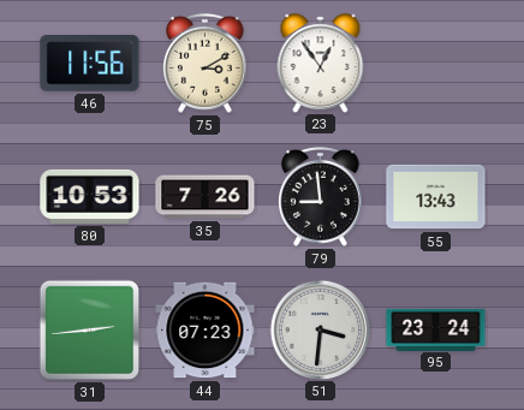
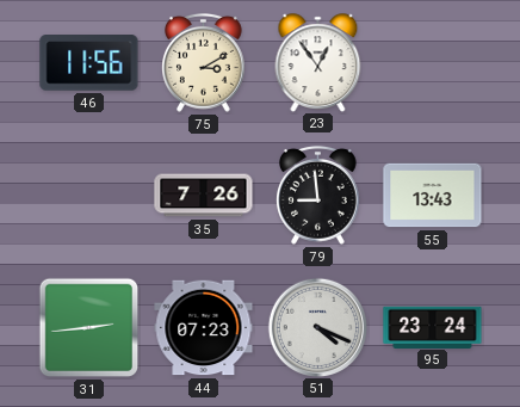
80: 10:53 -> none
51: 3:31 -> 4:19
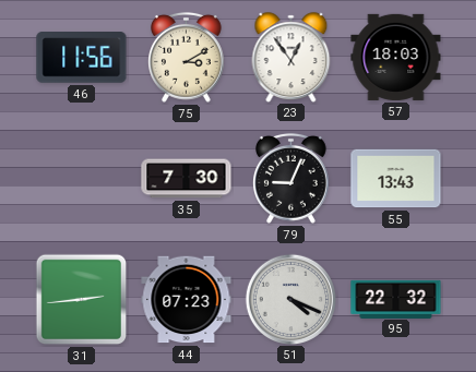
57: none -> 18:03
35: 7:26 -> 7:30
79: 8:59 -> 9:04
95: 23:24 -> 22:32
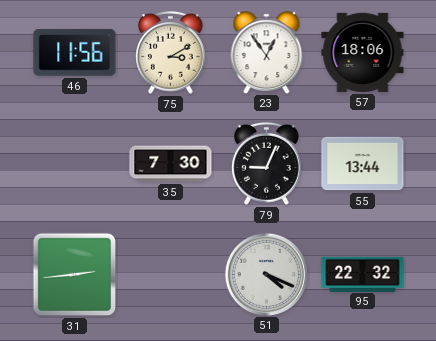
57: 18:03 -> 18:06
55: 13:43 -> 13:44
44: 07:23 -> none
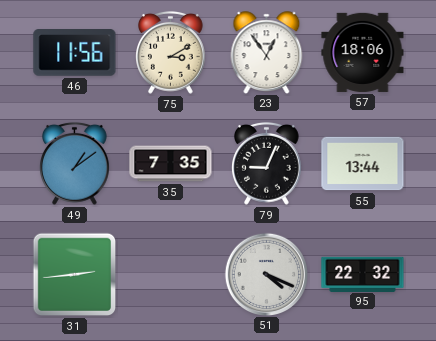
49: none -> 1:09
35: 7:30 -> 7:35
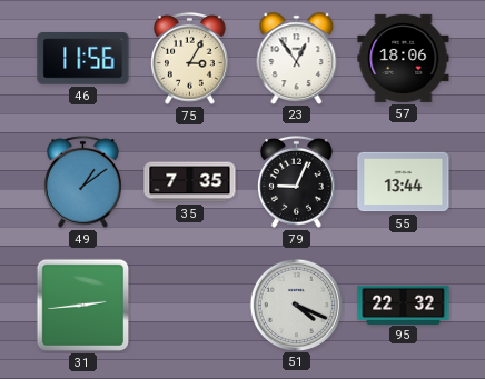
75: 3:10 -> 3:05
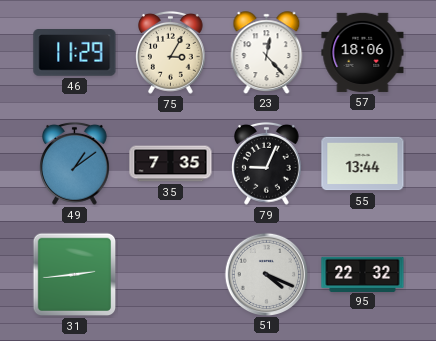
46: 11:56 -> 11:29
23: 12:54 -> 12:23
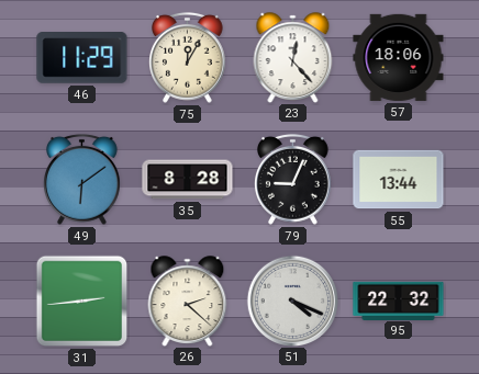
75: 3:05 -> 12:05
49: 1:09 -> 6:09
35: 7:35 -> 8:28
26: none -> 2:22
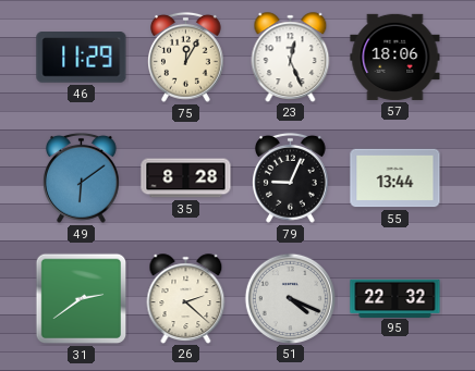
23: 12:23 -> 12:26
31: 2:44 -> 2:39
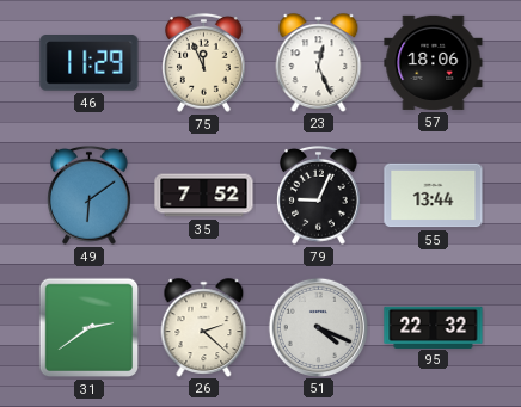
75: 12:05 -> 11:56
35: 8:28 -> 7:52
